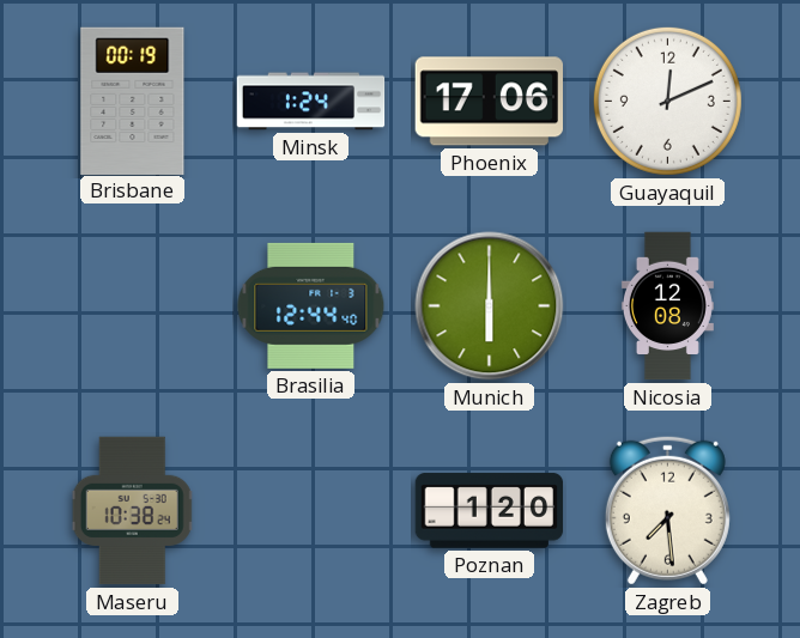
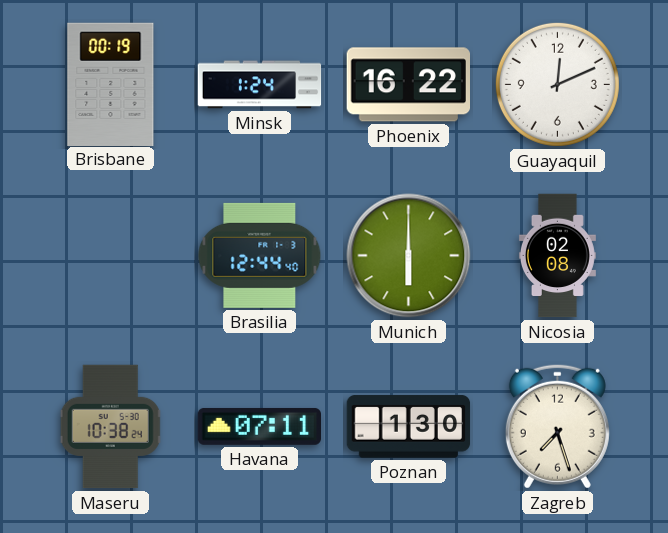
Phoenix: 17:06 -> 16:22
Nicosia: 12:08 -> 02:08
Havana: none -> 07:11
Poznan: 1:20 -> 1:30
Zagreb: 7:29 -> 7:27
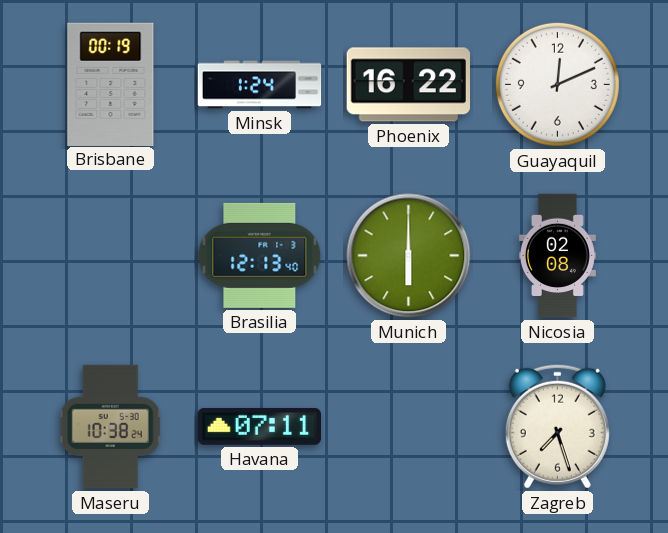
Brasilia: 12:44 -> 12:13
Poznan: 1:30 -> none
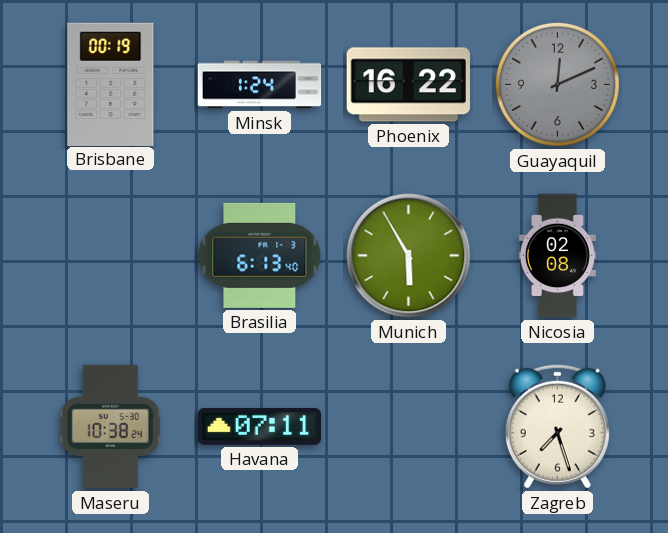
Guayaquil dial: white -> grey
Brasilia: 12:13 -> 6:13
Munich: 6:00 -> 5:55
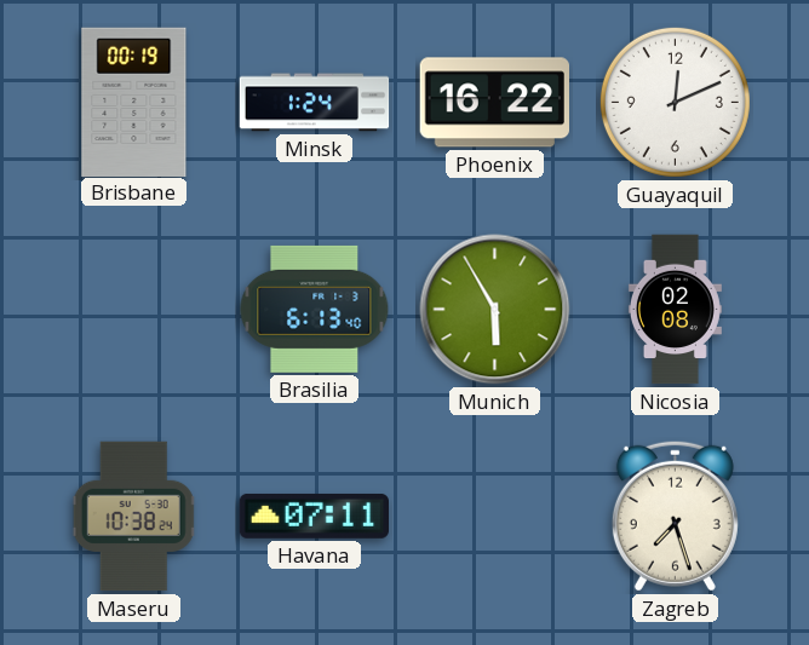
Guayaquil dial: grey -> white
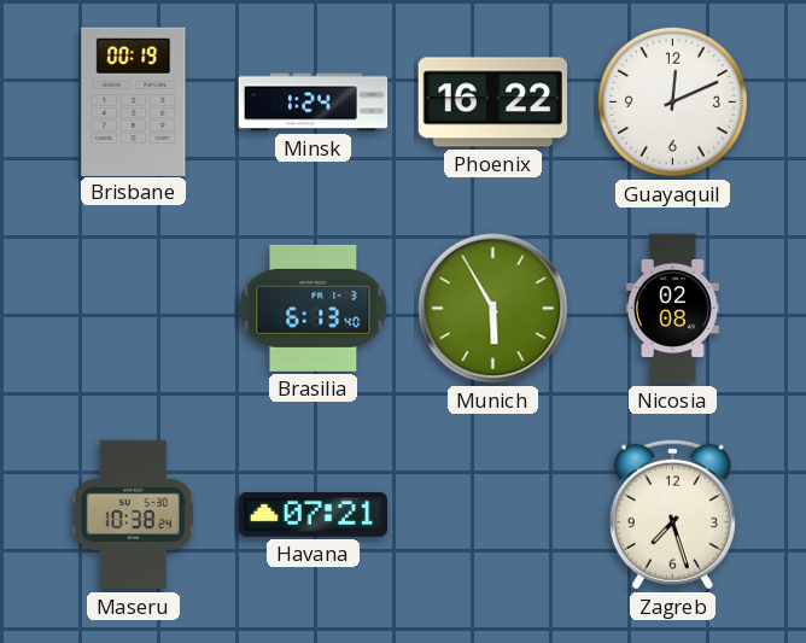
Havana: 07:11 -> 07:21
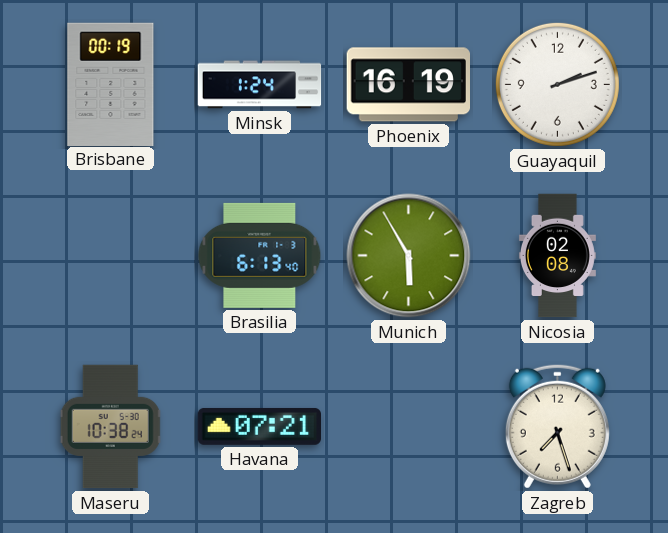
Phoenix: 16:22 -> 16:19
Guayaquil: 12:11 -> 2:12
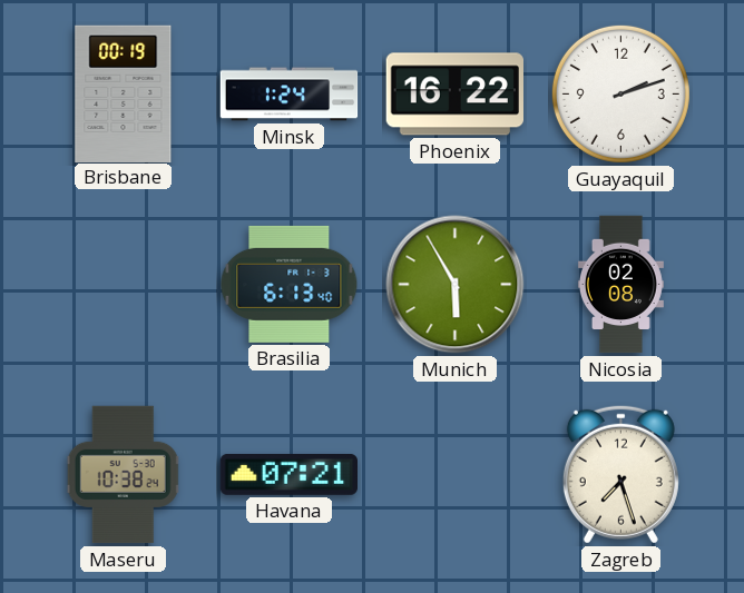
Phoenix: 16:19 -> 16:22
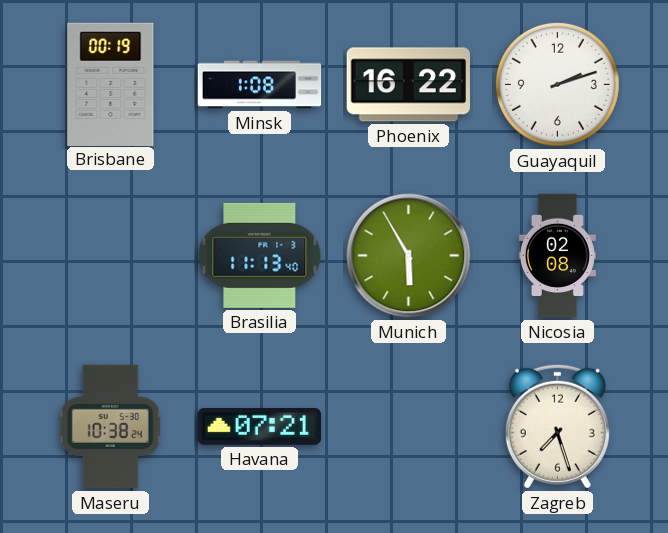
Minsk: 1:24 -> 1:08
Brasilia: 6:13 -> 11:13
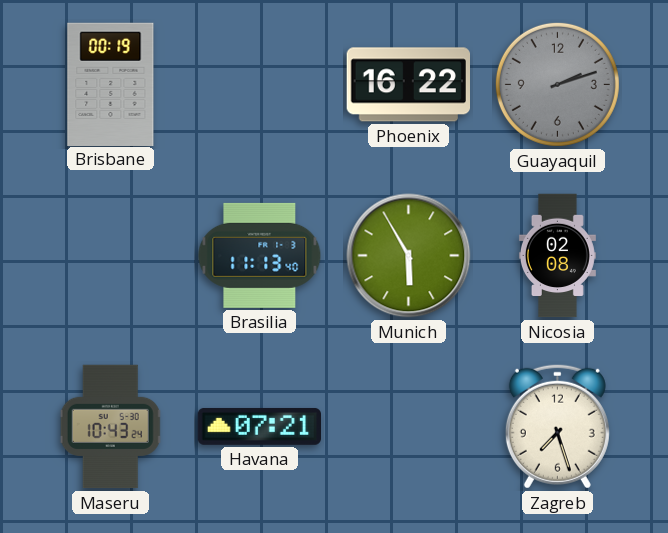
Minsk: 1:08 -> none
Guayaquil dial: white -> grey
Maseru: 10:38 -> 10:43
